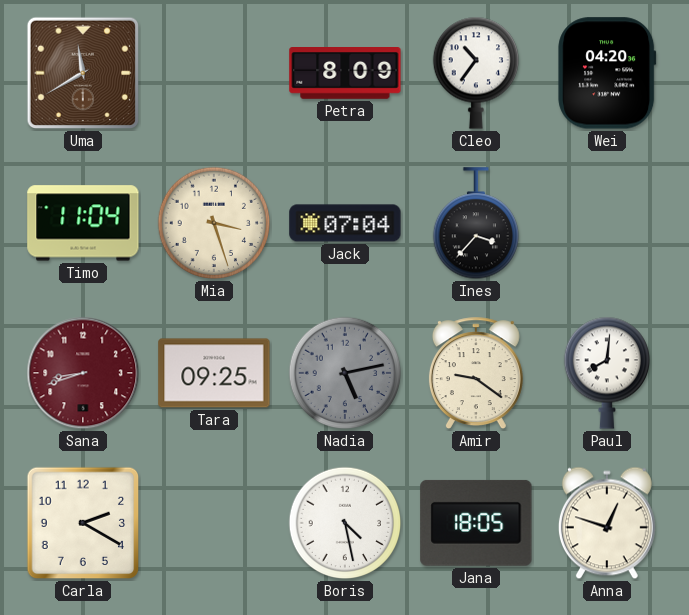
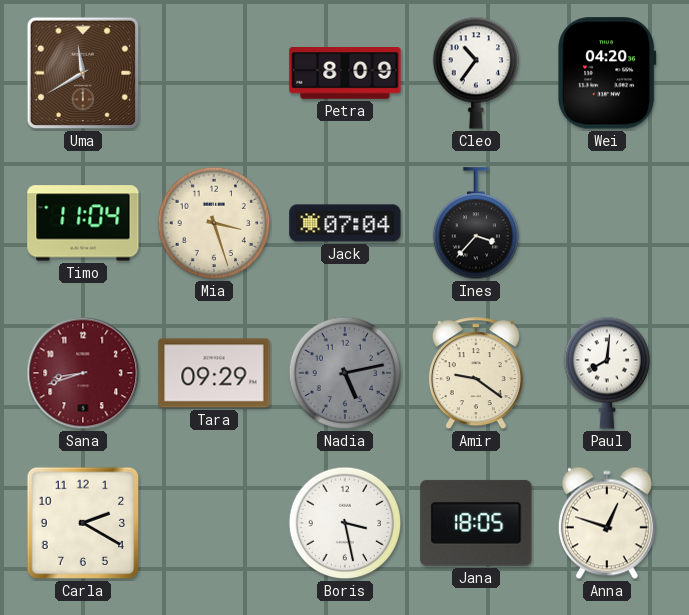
Tara: 09:25 -> 09:29
Boris: 4:28 -> 3:28
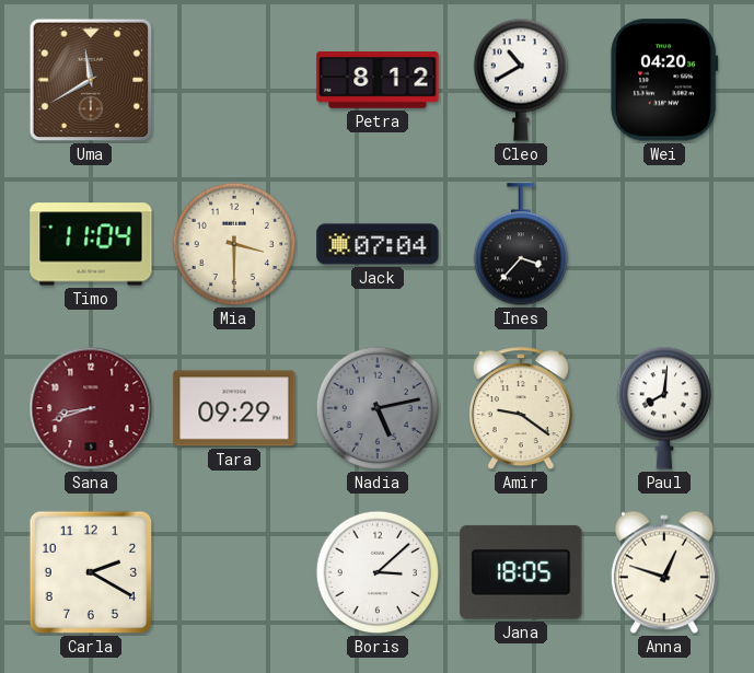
Petra: 8:09 -> 8:12
Cleo: 10:36 -> 10:40
Mia: 3:27 -> 3:30
Boris: 3:28 -> 3:08
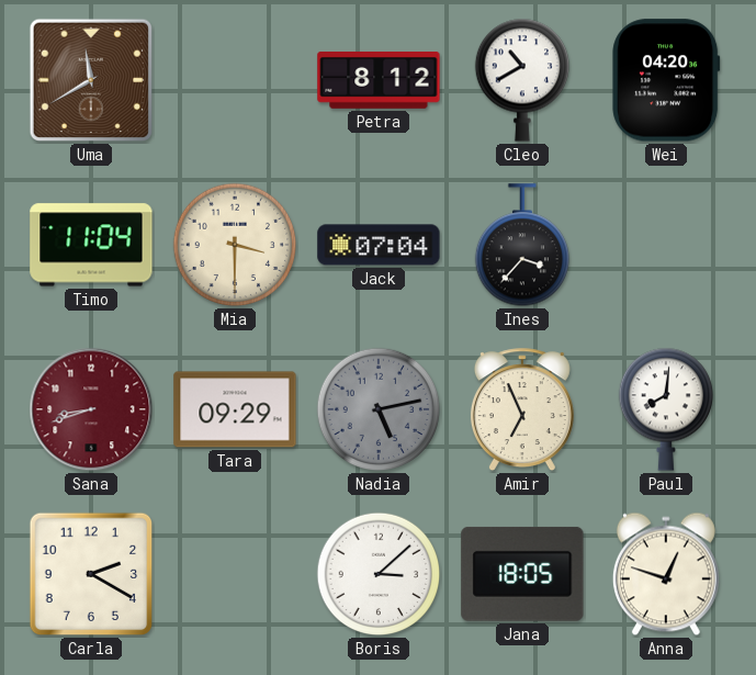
Amir: 9:21 -> 6:56
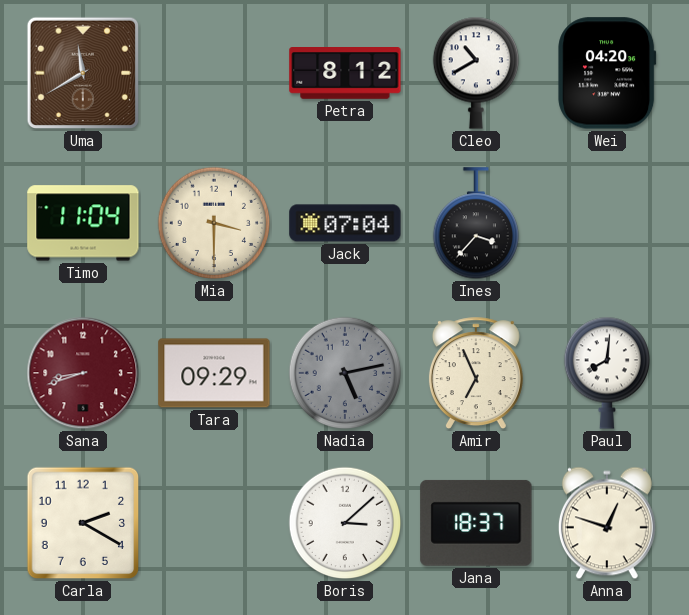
Jana: 18:05 -> 18:37
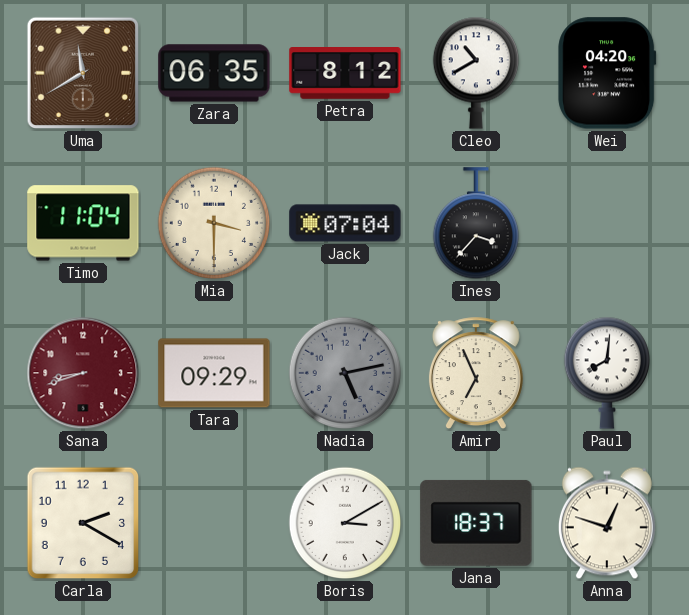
Zara: none -> 06:35
Boris: 3:08 -> 3:10
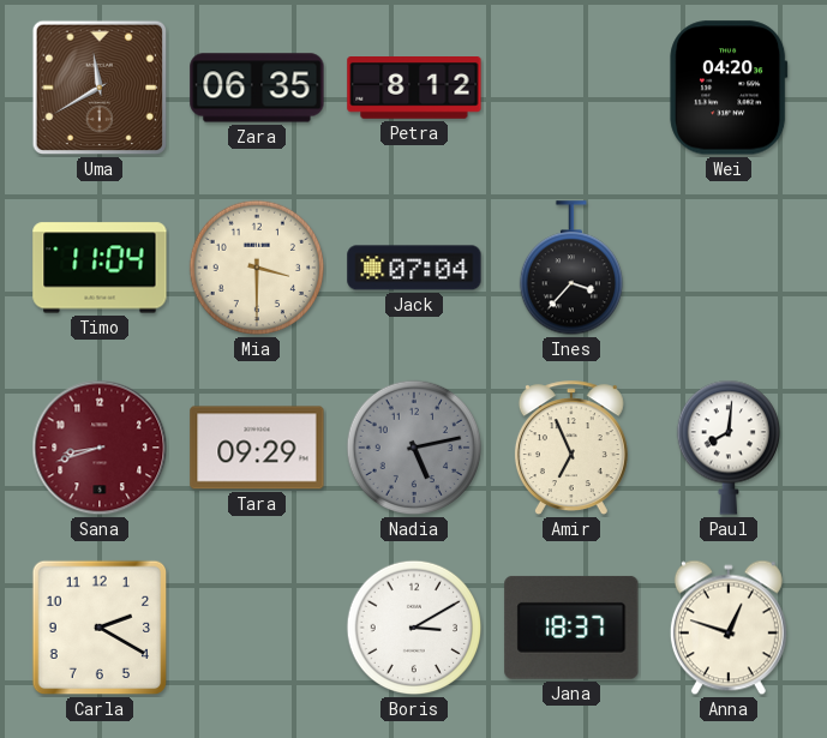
Cleo: 10:40 -> none
